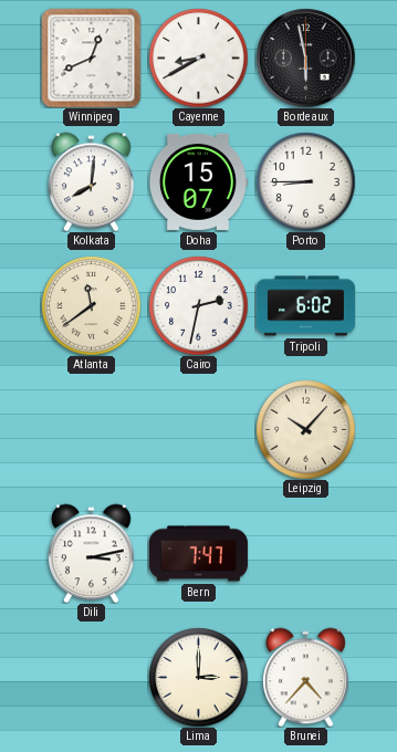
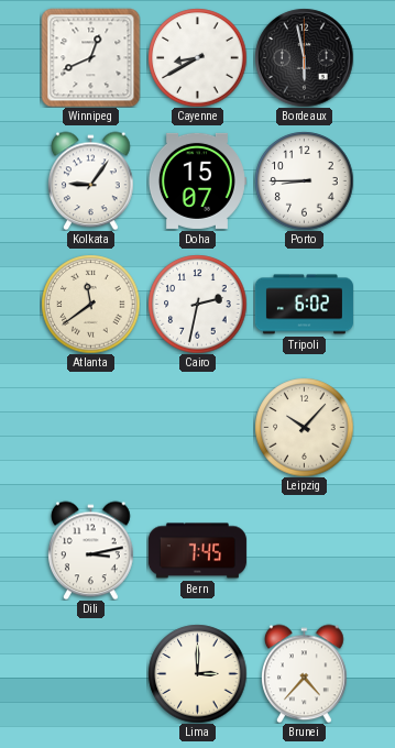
Kolkata: 8:01 -> 9:06
Bern: 7:47 -> 7:45
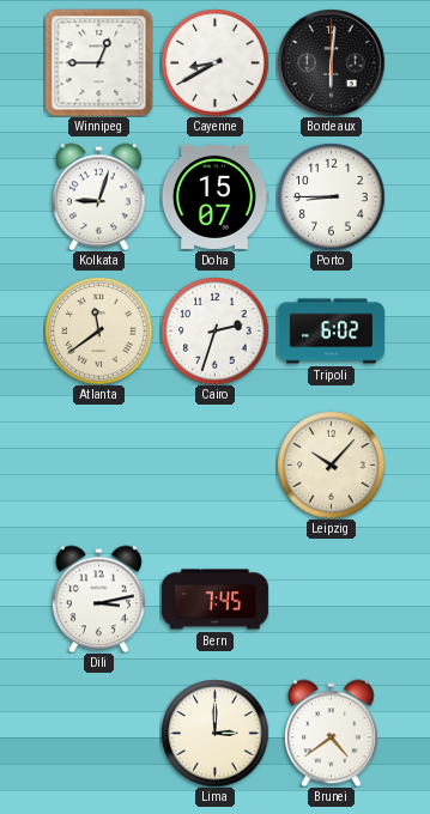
Winnipeg: 12:41 -> 12:45
Bordeaux: 5:58 -> 6:01
Kolkata: 9:06 -> 9:03
Cairo: 2:32 -> 2:33
Brunei: 4:37 -> 4:39
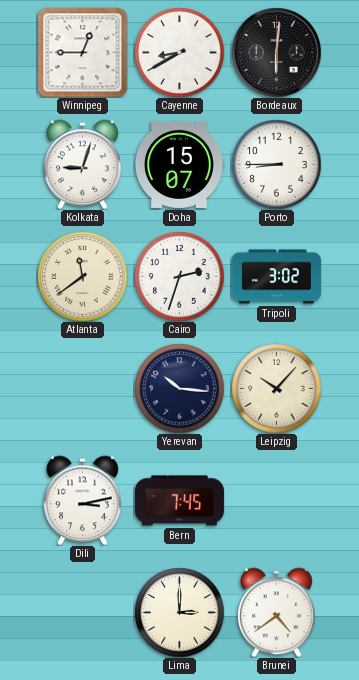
Tripoli: 6:02 -> 3:02
Yerevan: none -> 10:16
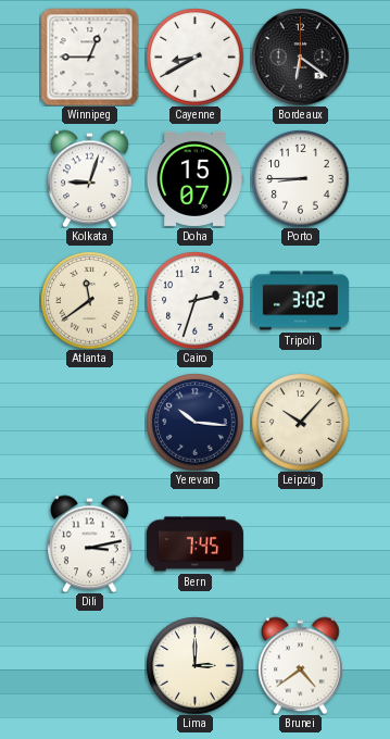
Bordeaux: 6:01 -> 6:21
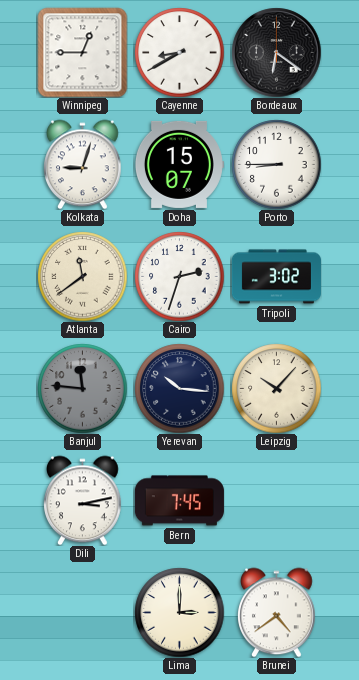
Banjul: none -> 11:46
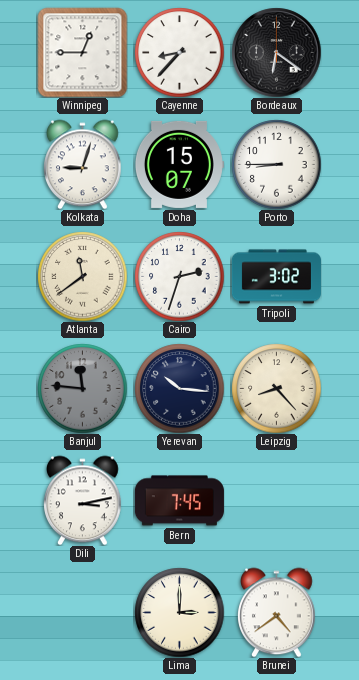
Cayenne: 8:40 -> 8:37
Leipzig: 10:07 -> 8:23
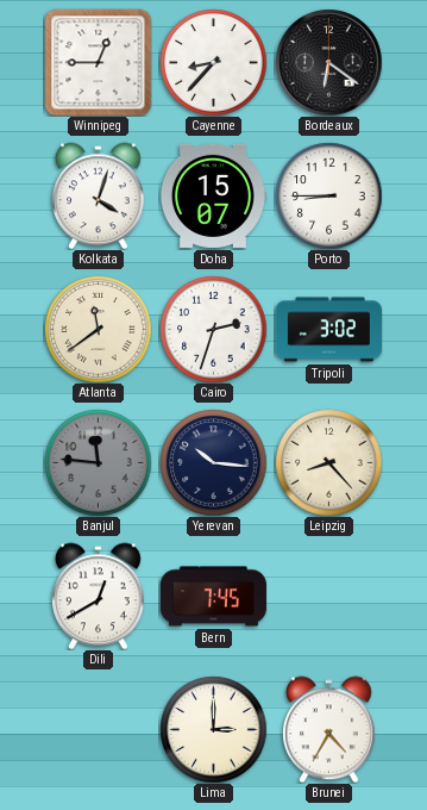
Kolkata: 9:03 -> 4:03
Dili: 3:13 -> 12:40
Brunei: 4:39 -> 4:35
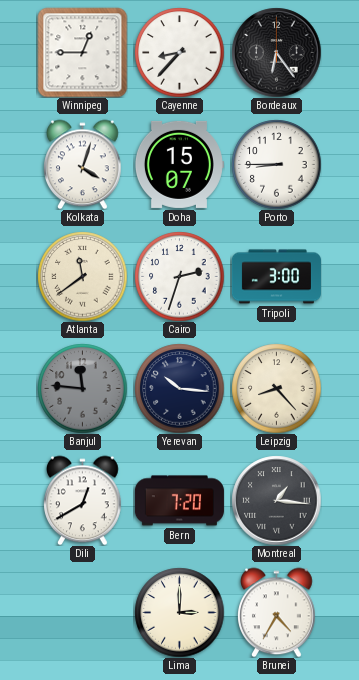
Bordeaux: 6:21 -> 6:24
Tripoli: 3:02 -> 3:00
Bern: 7:45 -> 7:20
Montreal: none -> 1:16
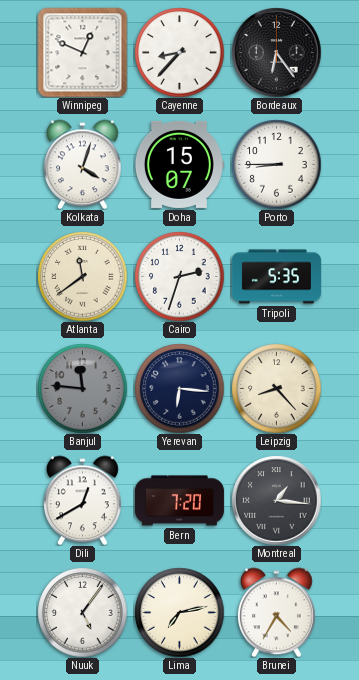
Winnipeg: 12:45 -> 12:49
Tripoli: 3:00 -> 5:35
Yerevan: 10:16 -> 6:16
Nuuk: none -> 5:06
Lima: 3:00 -> 7:13
